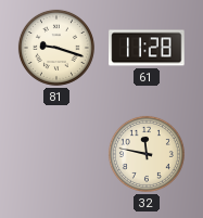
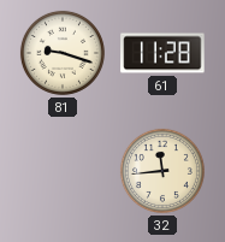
32: 11:47 -> 11:44
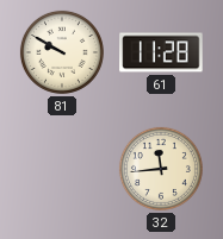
81: 9:18 -> 9:50
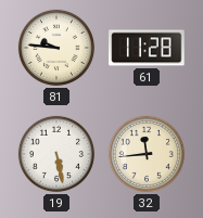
81: 9:50 -> 9:46
19: none -> 5:28
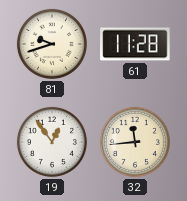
81: 9:46 -> 9:42
19: 5:28 -> 12:54
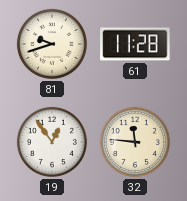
32: 11:44 -> 11:46
